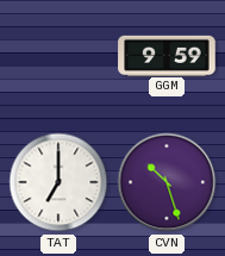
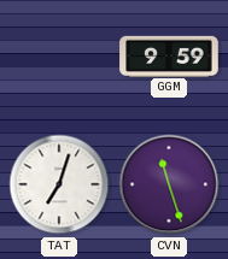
TAT: 7:00 -> 7:03
CVN: 10:27 -> 11:27
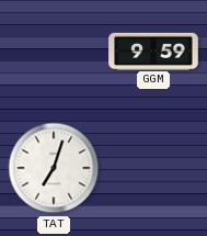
CVN: 11:27 -> none
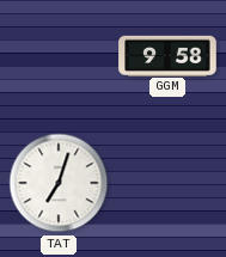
GGM: 9:59 -> 9:58
